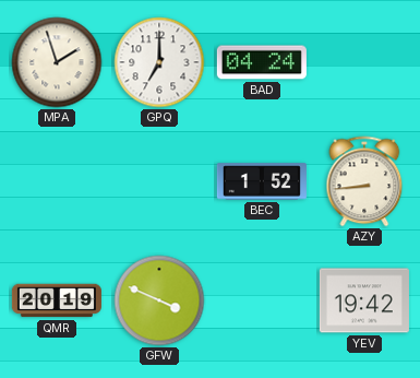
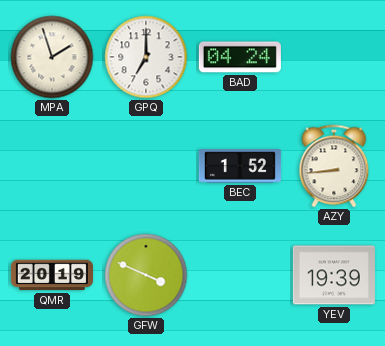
YEV: 19:42 -> 19:39
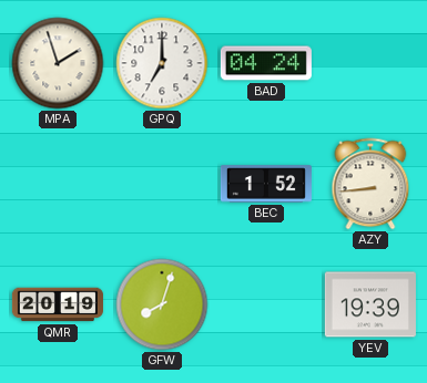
GFW: 3:49 -> 8:03
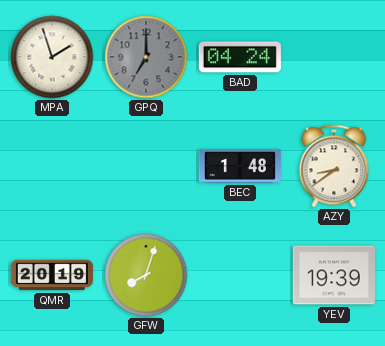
GPQ dial: white -> grey
BEC: 1:52 -> 1:48
AZY: 8:44 -> 8:39
